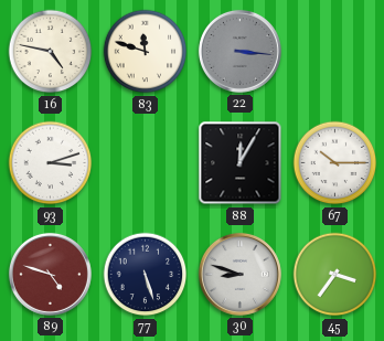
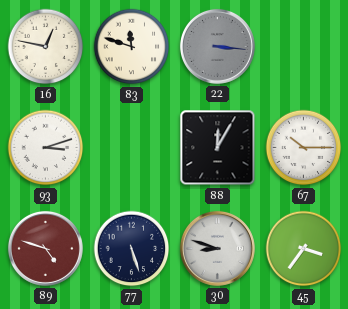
16: 4:47 -> 12:47
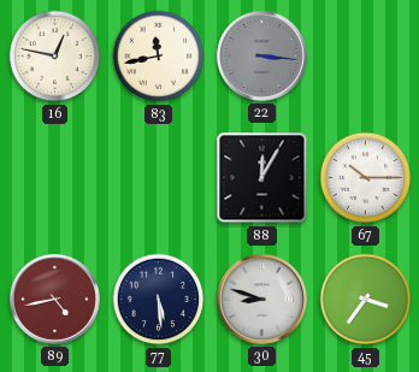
83: 11:48 -> 11:43
93: 3:12 -> none
89: 4:48 -> 4:43
77: 5:27 -> 5:29
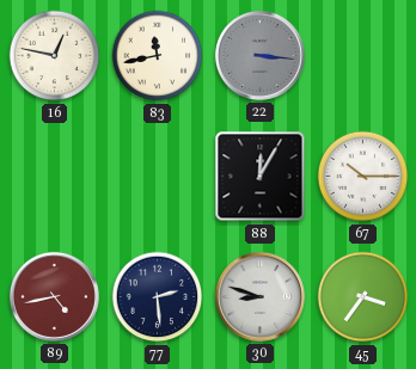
77: 5:29 -> 2:29
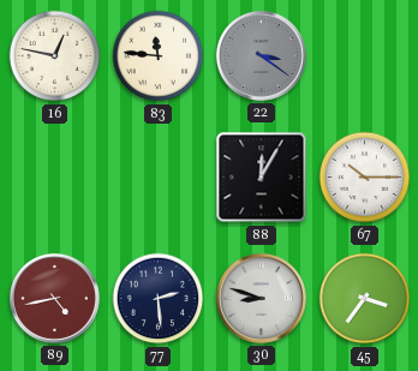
83: 11:43 -> 11:46
22: 3:16 -> 3:21
